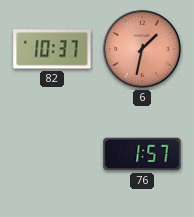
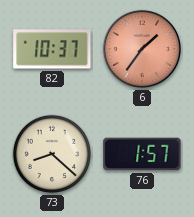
6: 1:32 -> 1:36
73: none -> 8:22
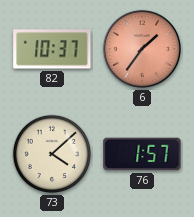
73: 8:22 -> 4:08
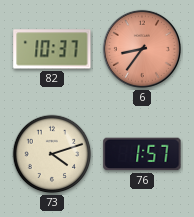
6: 1:36 -> 8:36
73: 4:08 -> 4:12
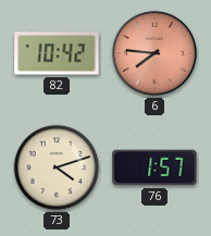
82: 10:37 -> 10:42
6: 8:36 -> 7:46
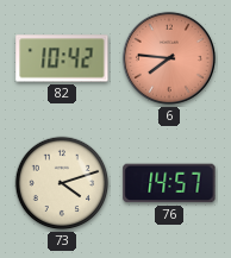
76: 1:57 -> 14:57
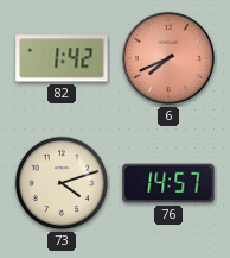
82: 10:42 -> 1:42
6: 7:46 -> 7:41
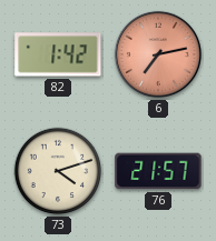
6: 7:41 -> 7:13
76: 14:57 -> 21:57
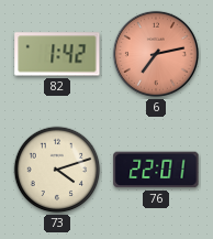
76: 21:57 -> 22:01
